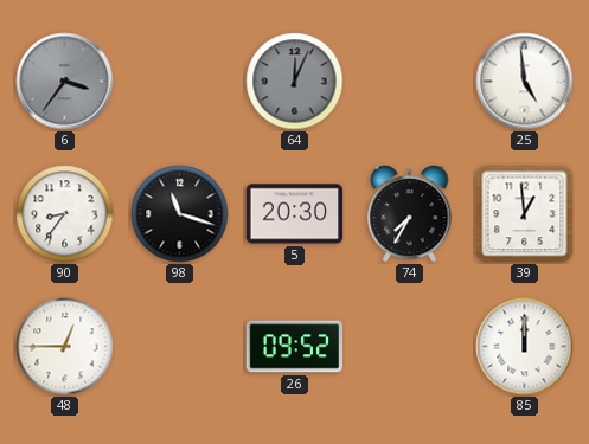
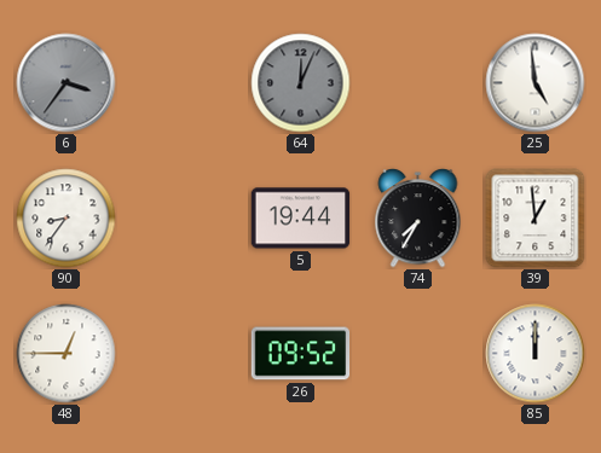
98: 11:18 -> none
5: 20:30 -> 19:44
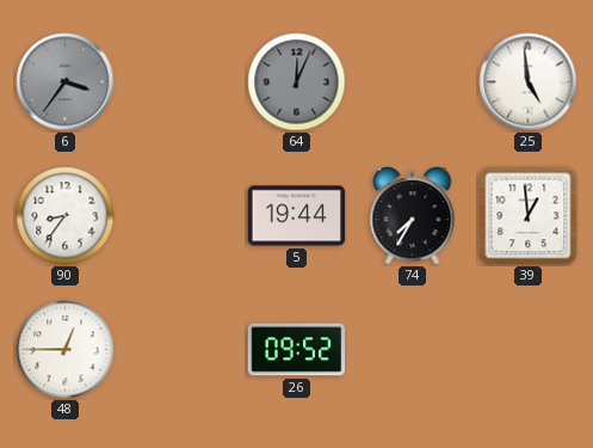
85: 12:00 -> none
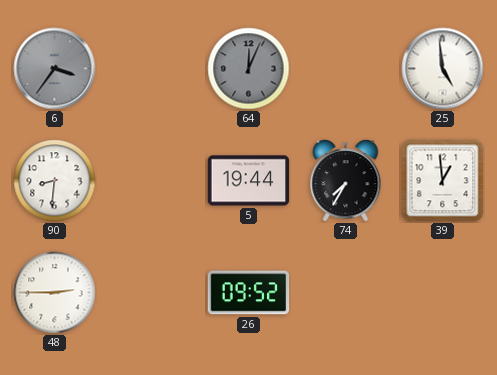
90: 8:36 -> 8:31
48: 12:45 -> 2:45
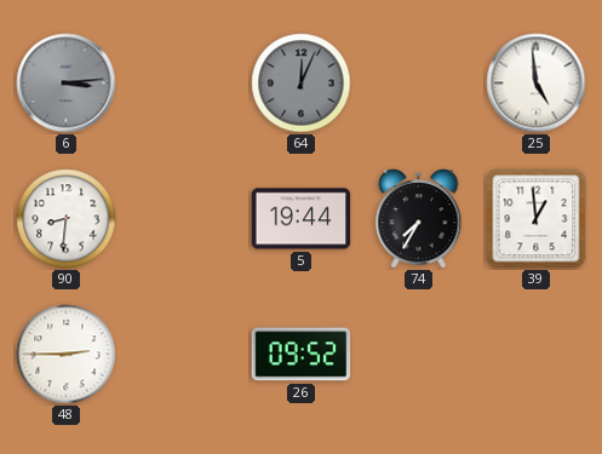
6: 3:36 -> 3:14
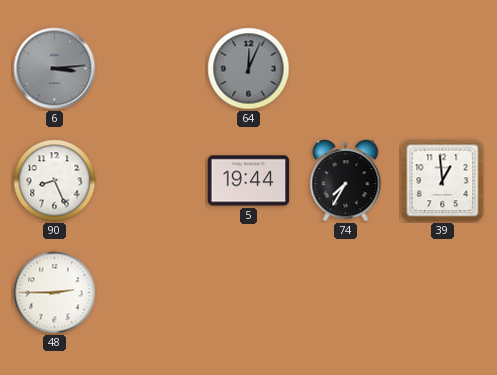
25: 4:59 -> none
90: 8:31 -> 8:26
26: 09:52 -> none
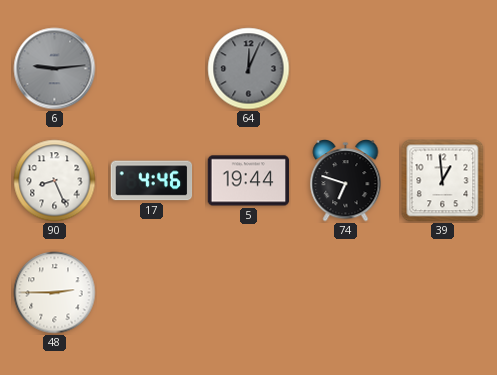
6: 3:14 -> 9:14
17: none -> 4:46
74: 7:35 -> 6:48
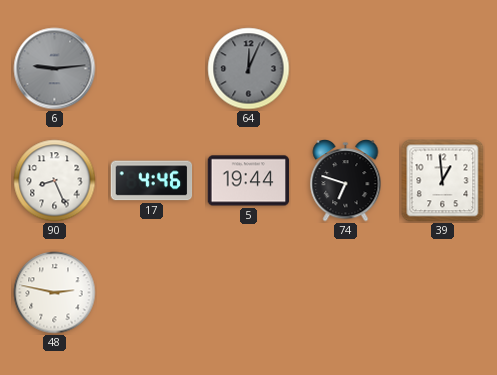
48: 2:45 -> 2:47
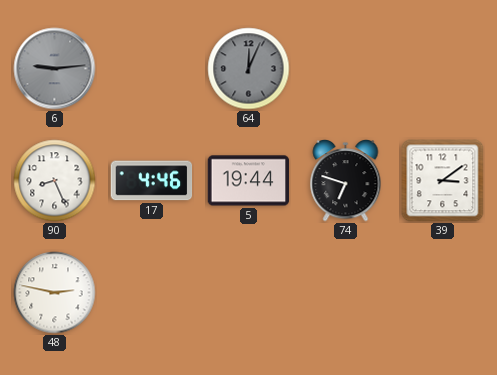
39: 12:59 -> 3:09
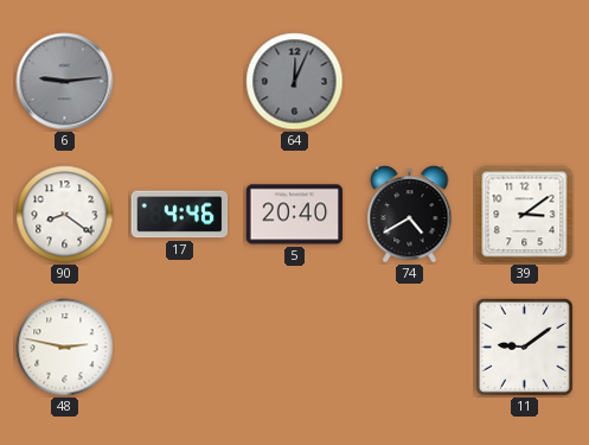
90: 8:26 -> 8:21
5: 19:44 -> 20:40
74: 6:48 -> 4:40
11: none -> 9:09
